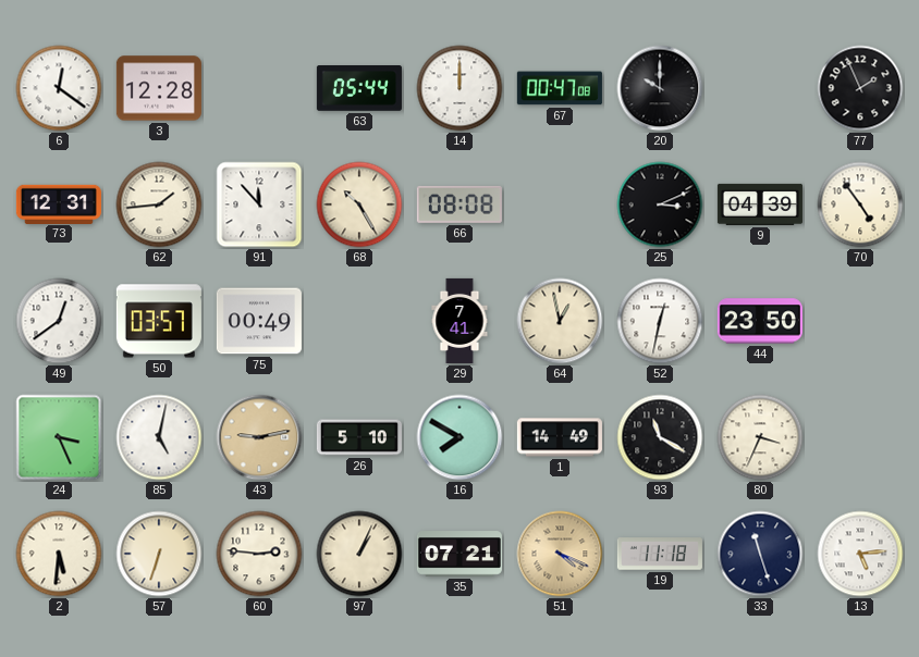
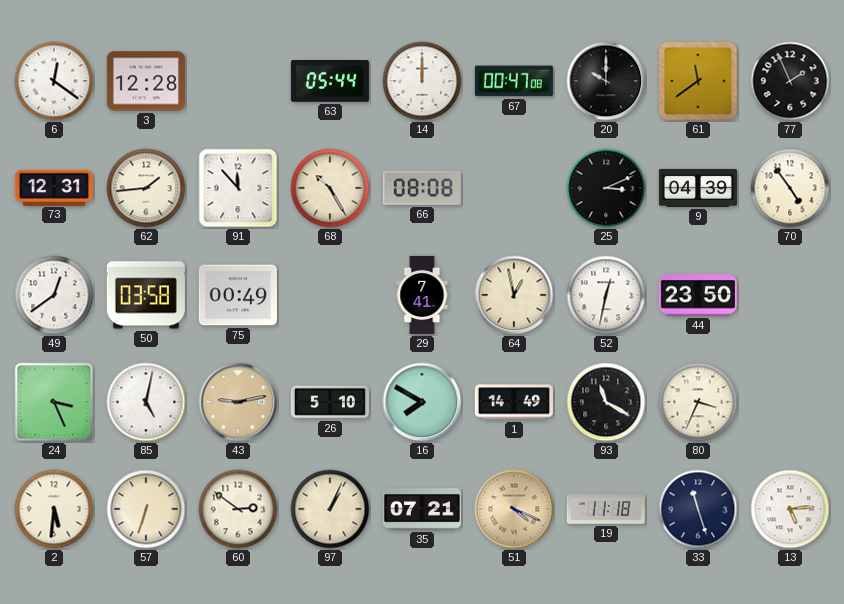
61: none -> 11:39
50: 03:57 -> 03:58
60: 2:46 -> 2:51
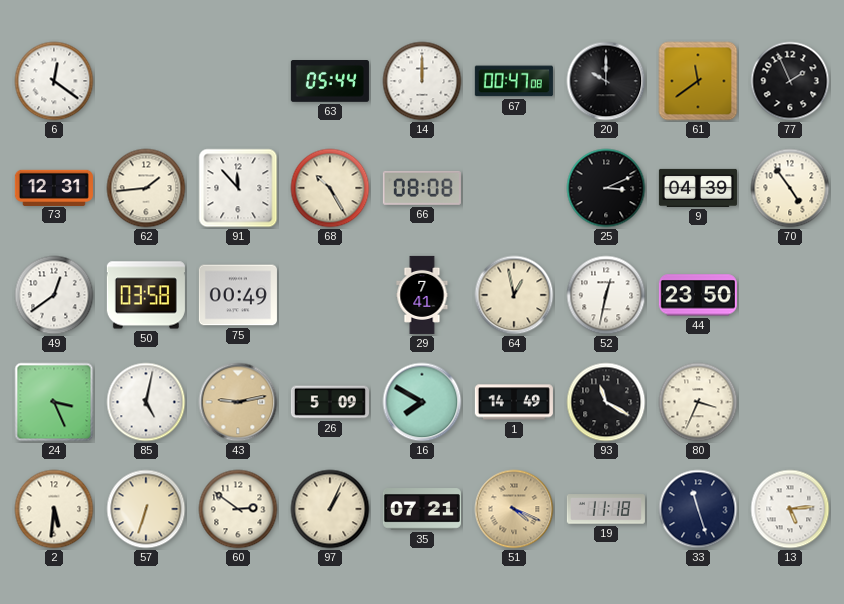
3: 12:28 -> none
26: 5:10 -> 5:09
